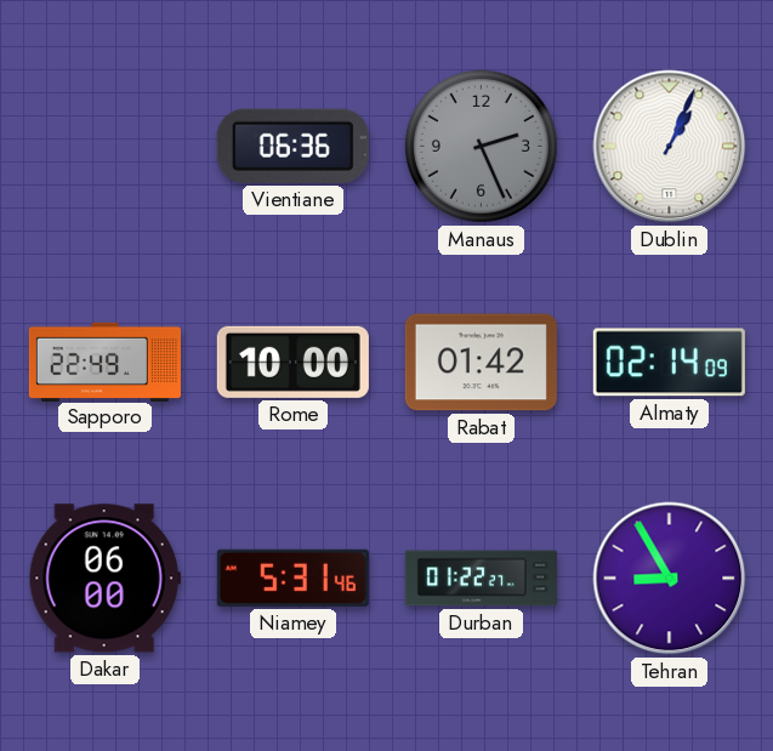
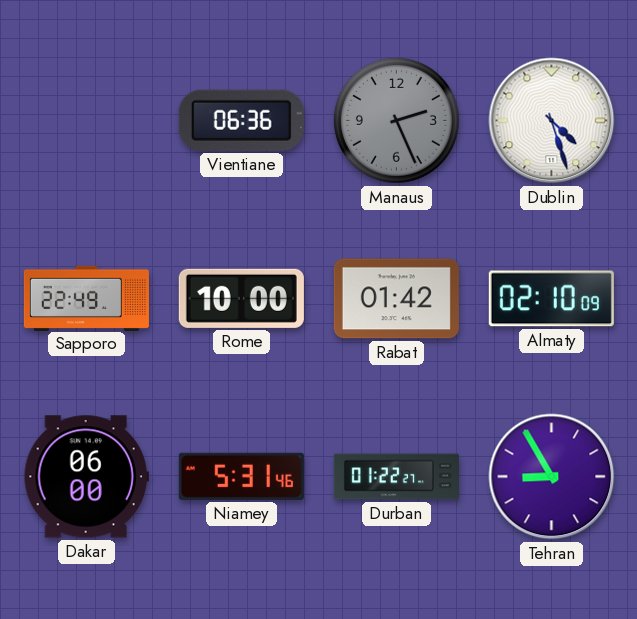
Dublin: 1:04 -> 4:27
Almaty: 02:14 -> 02:10
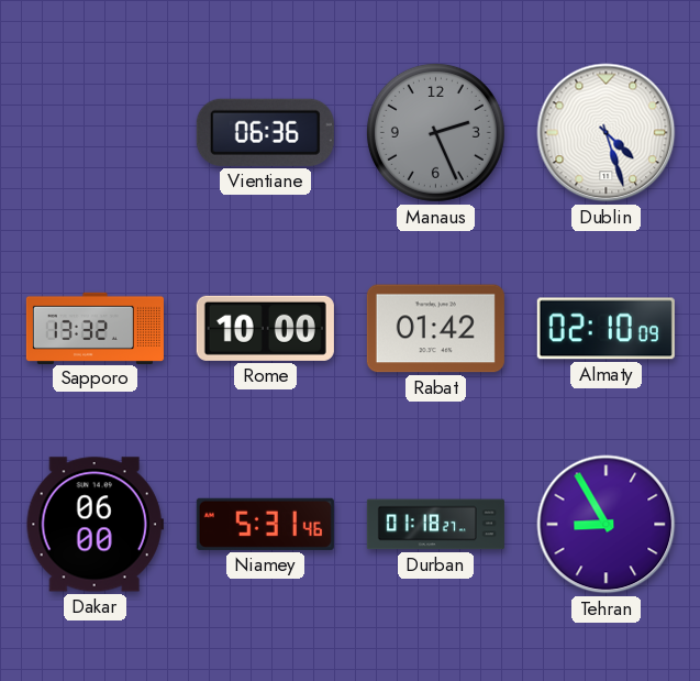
Sapporo: 22:49 -> 13:32
Durban: 01:22 -> 01:18
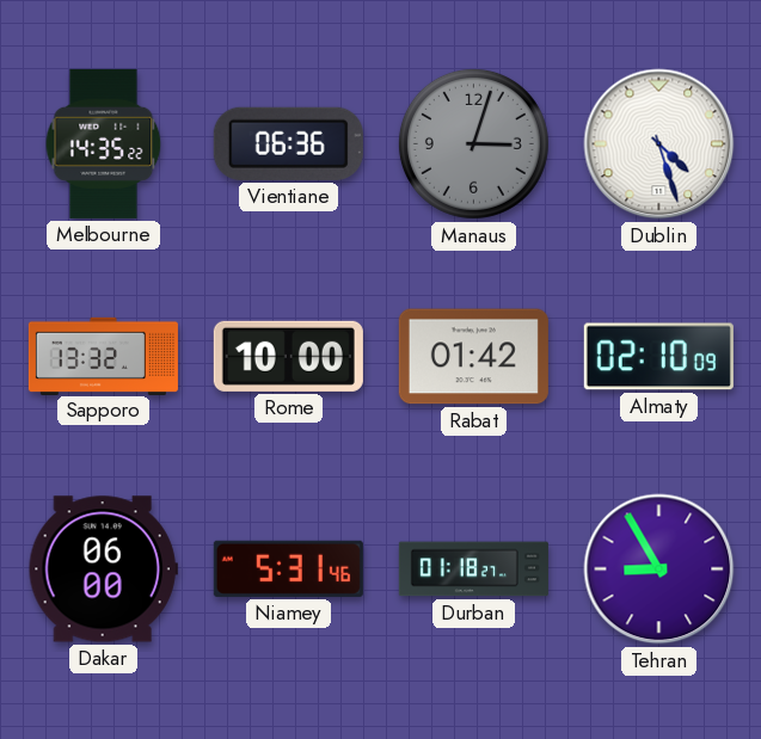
Melbourne: none -> 14:35
Manaus: 2:26 -> 3:03
